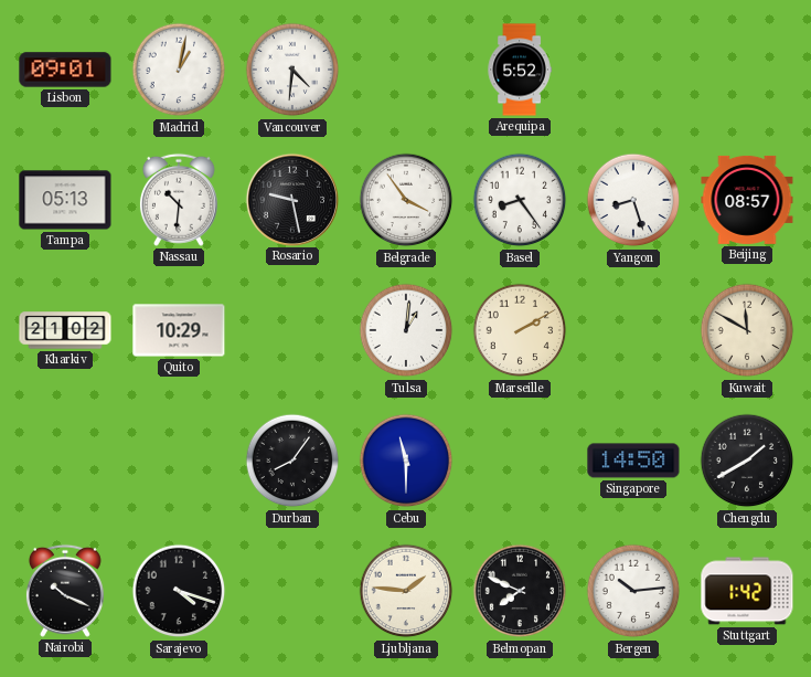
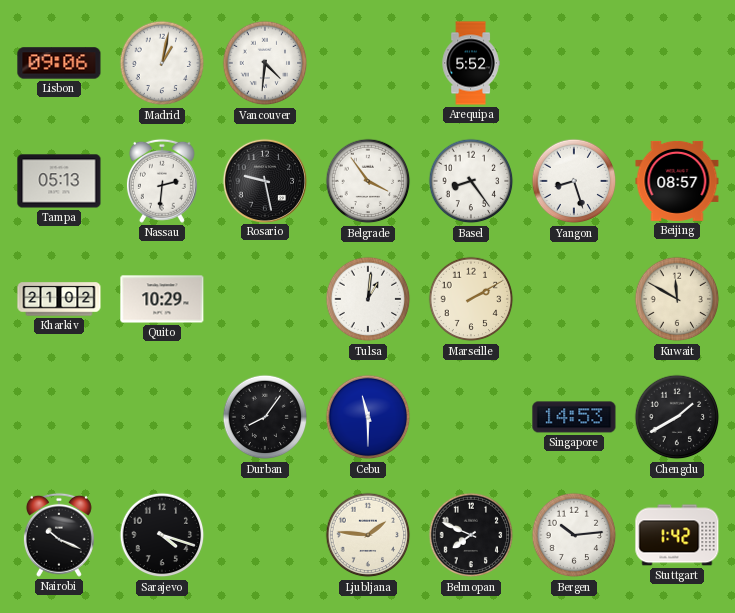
Lisbon: 09:01 -> 09:06
Nassau: 10:31 -> 2:31
Singapore: 14:50 -> 14:53
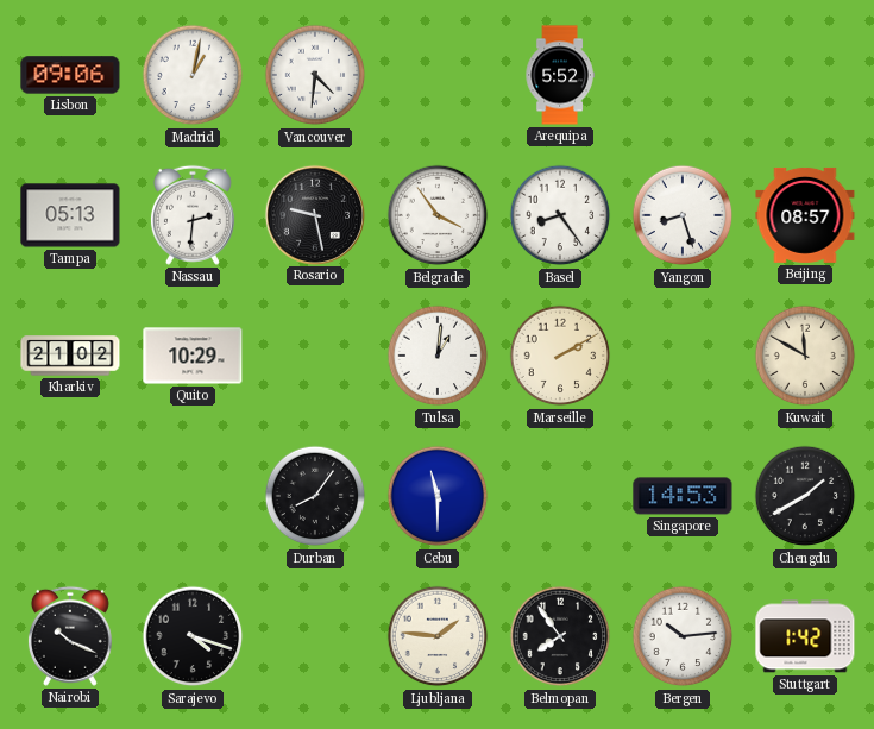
Belmopan: 7:49 -> 7:54
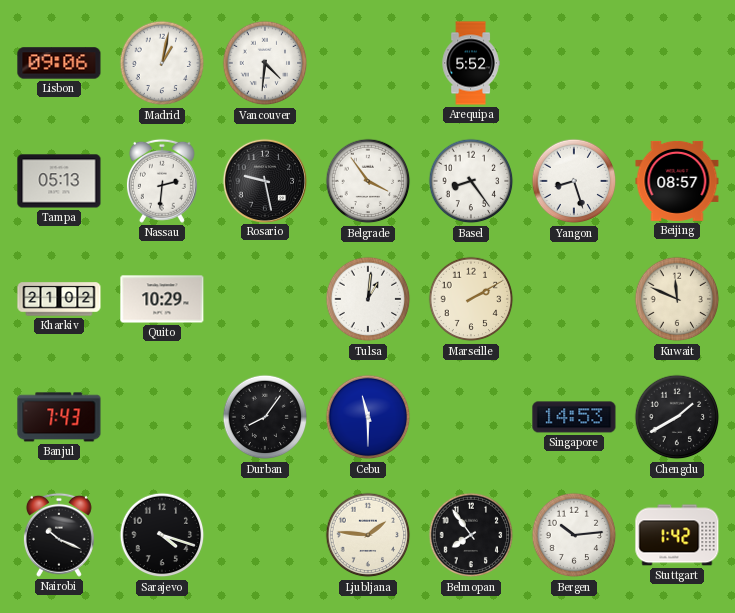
Kuwait: 11:50 -> 11:49
Banjul: none -> 7:43
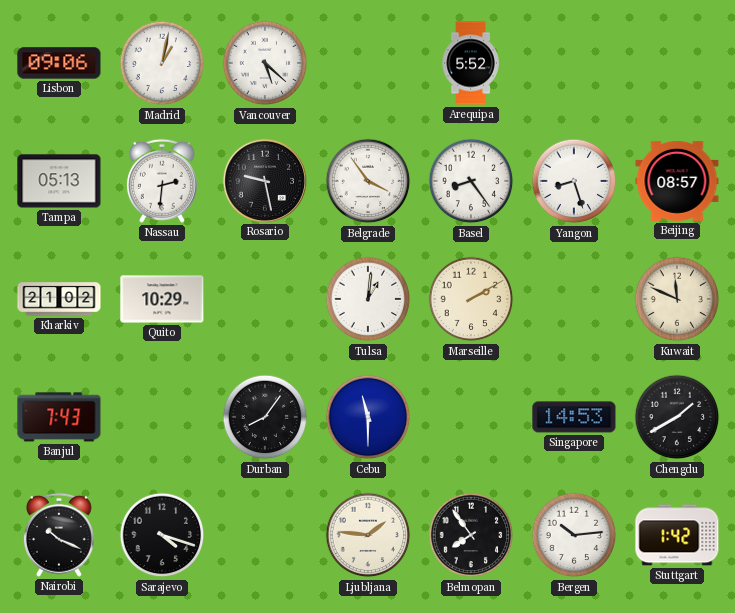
Vancouver: 4:31 -> 5:22
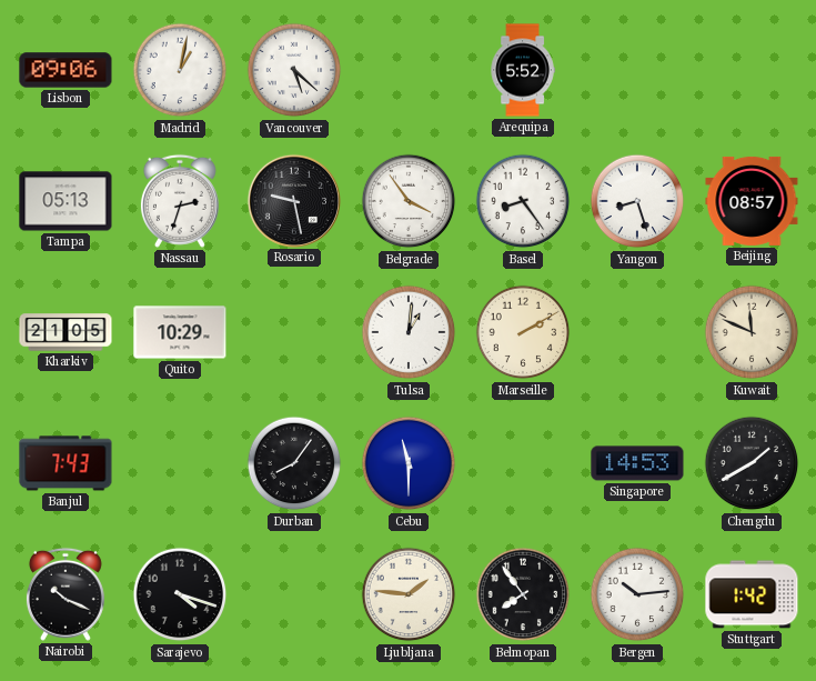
Nassau: 2:31 -> 2:33
Kharkiv: 21:02 -> 21:05
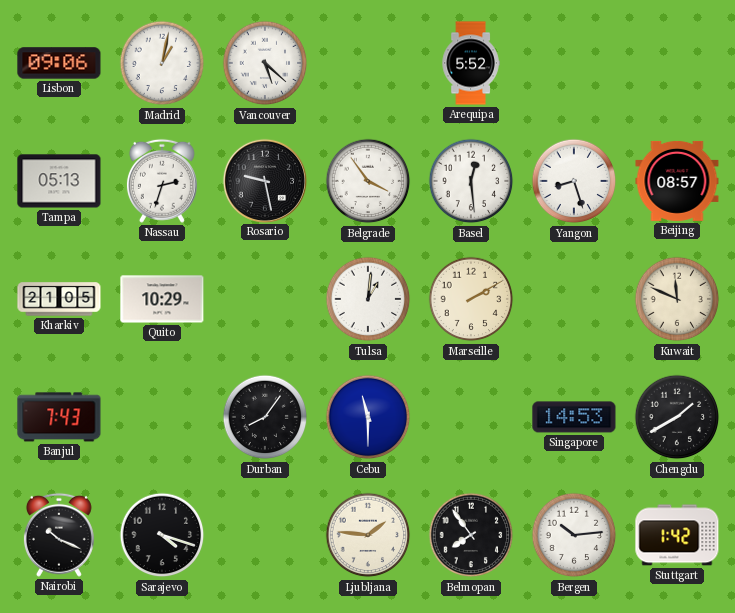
Basel: 8:24 -> 12:29
